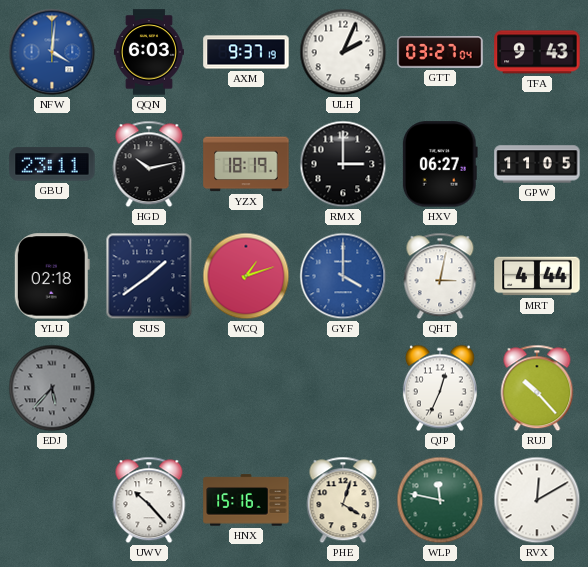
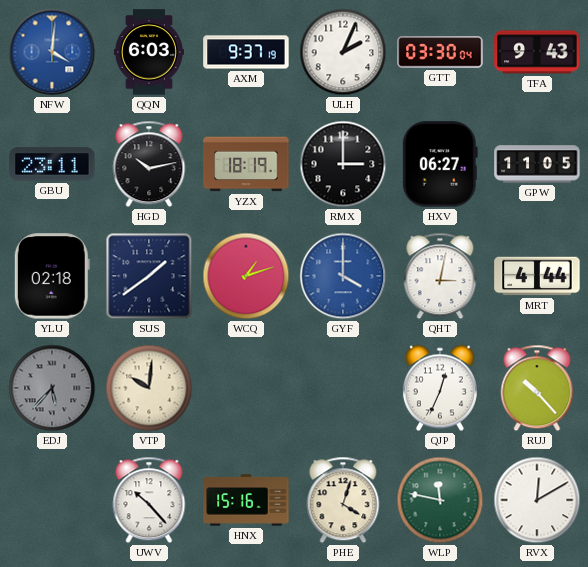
GTT: 03:27 -> 03:30
VTP: none -> 10:01
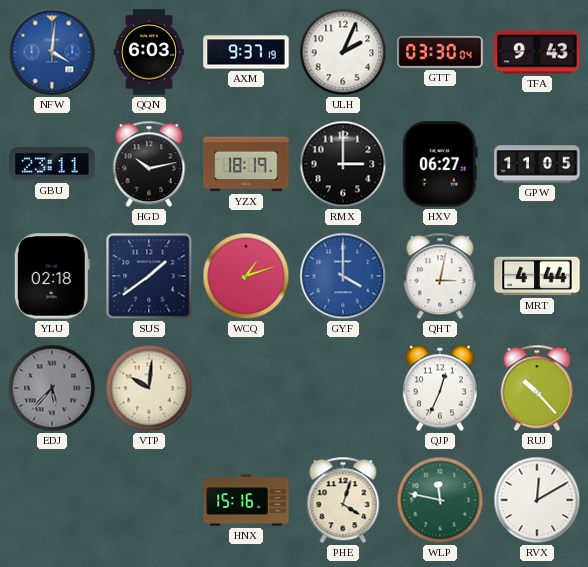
UWV: 10:23 -> none
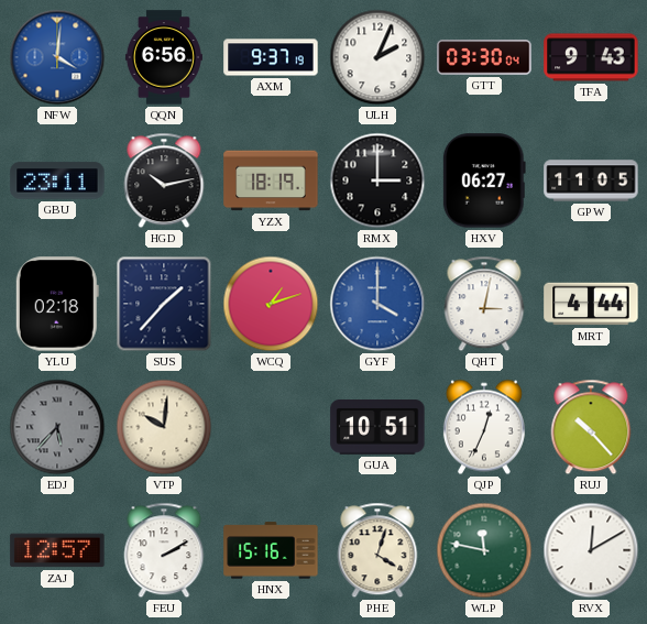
QQN: 6:03 -> 6:56
SUS: 1:39 -> 1:37
GUA: none -> 10:51
ZAJ: none -> 12:57
FEU: none -> 2:10
